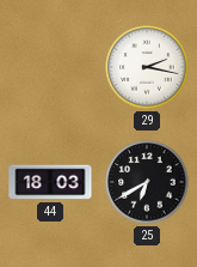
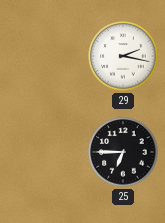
44: 18:03 -> none
25: 6:40 -> 6:45
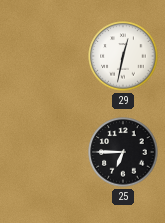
29: 2:17 -> 12:32
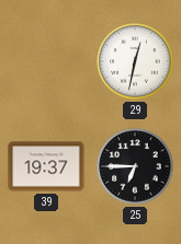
39: none -> 19:37
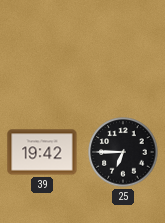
29: 12:32 -> none
39: 19:37 -> 19:42
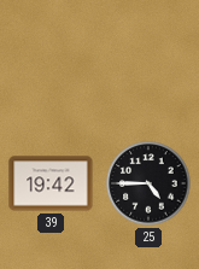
25: 6:45 -> 4:45
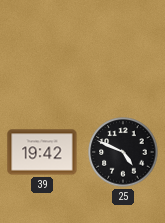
25: 4:45 -> 4:49
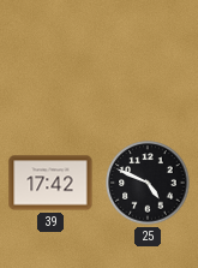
39: 19:42 -> 17:42
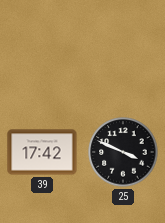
25: 4:49 -> 3:49
